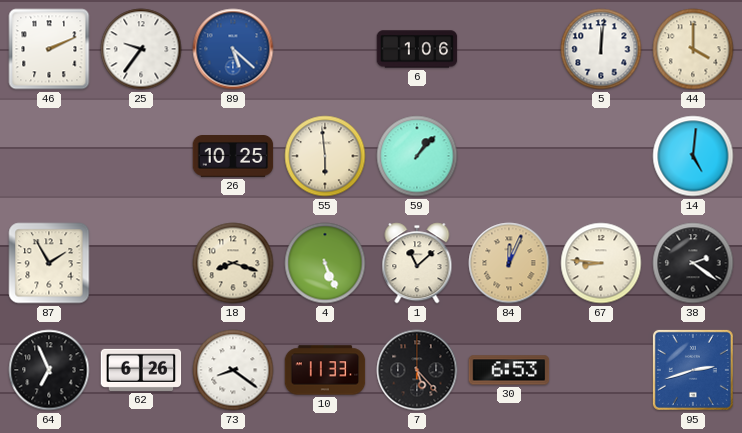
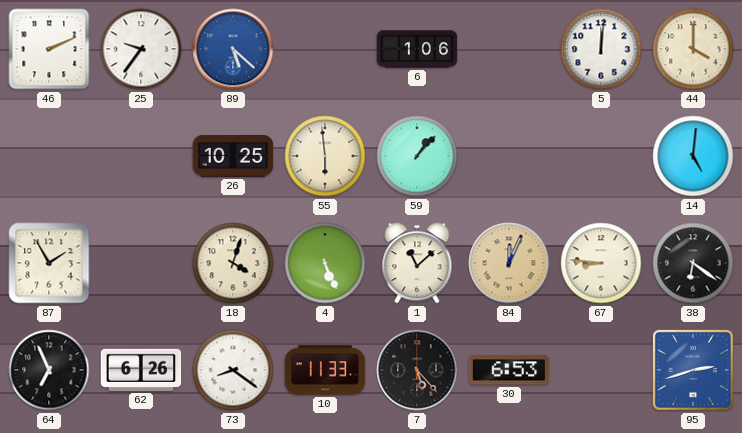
18: 8:18 -> 4:03
38: 2:21 -> 6:21
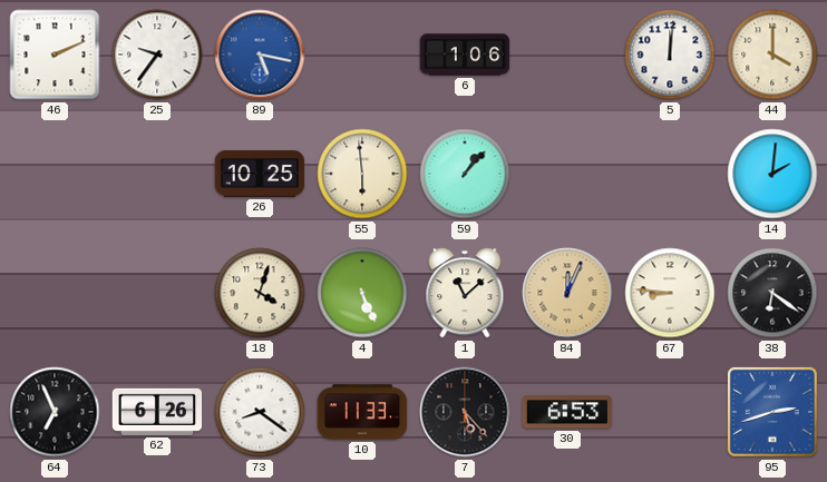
89: 5:22 -> 5:17
14: 5:01 -> 2:01
87: 1:55 -> none
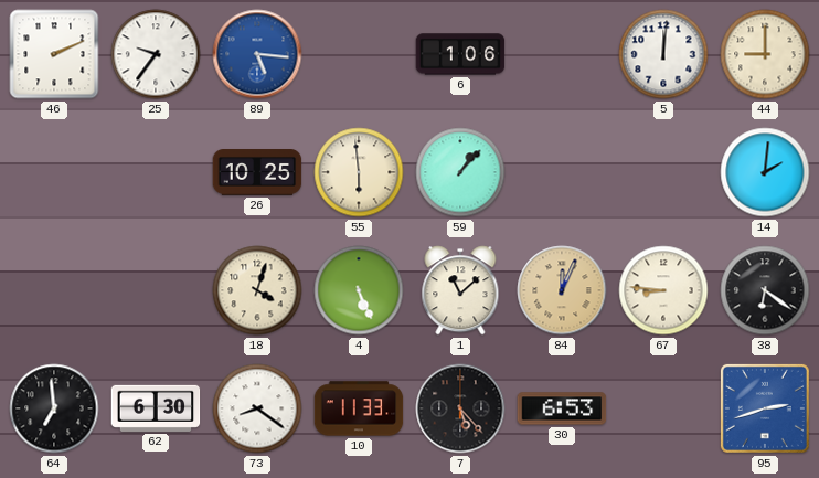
89: 5:17 -> 5:16
44: 4:00 -> 9:00
64: 6:56 -> 6:59
62: 6:26 -> 6:30
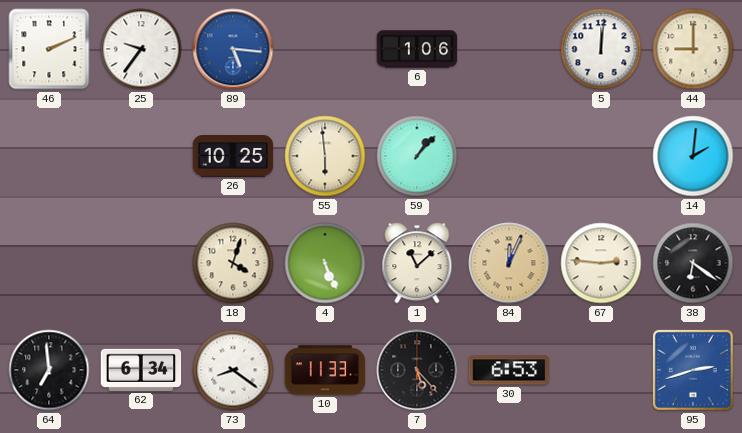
67: 8:46 -> 2:46
62: 6:30 -> 6:34
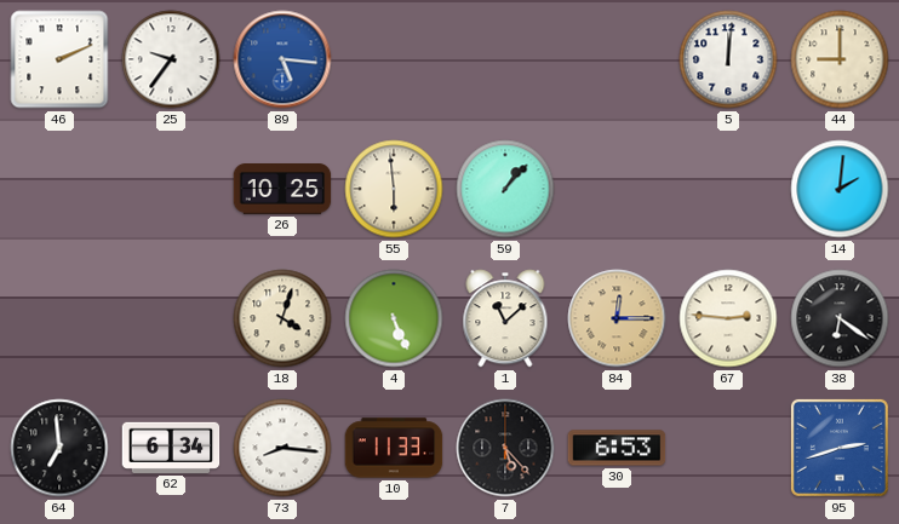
6: 1:06 -> none
84: 12:04 -> 12:15
73: 8:21 -> 8:16
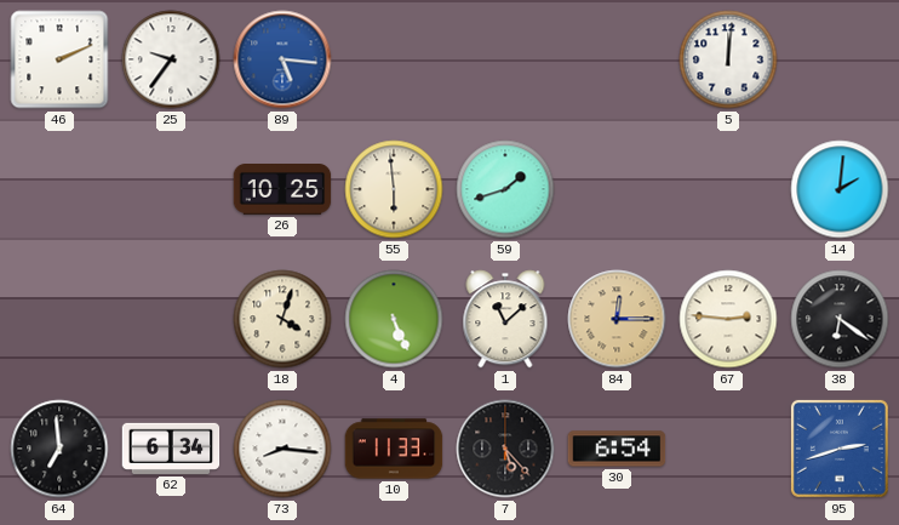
44: 9:00 -> none
59: 1:07 -> 1:42
30: 6:53 -> 6:54
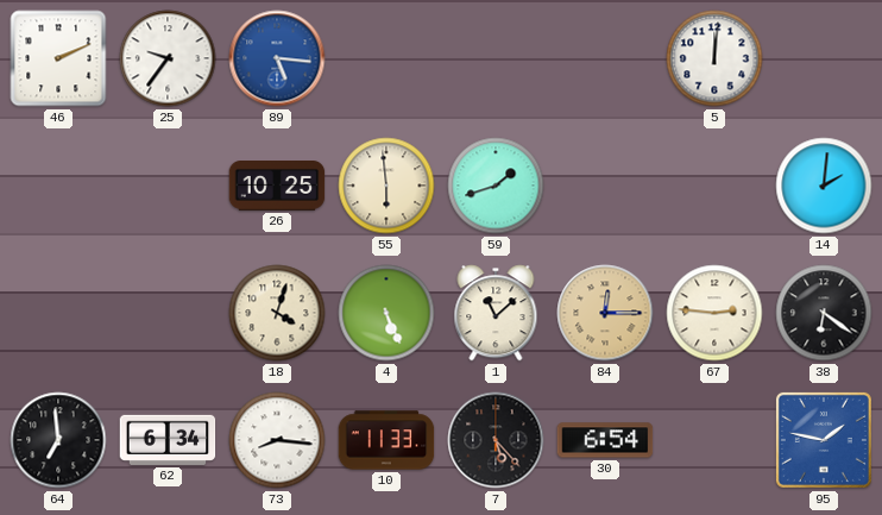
95: 2:42 -> 1:47
